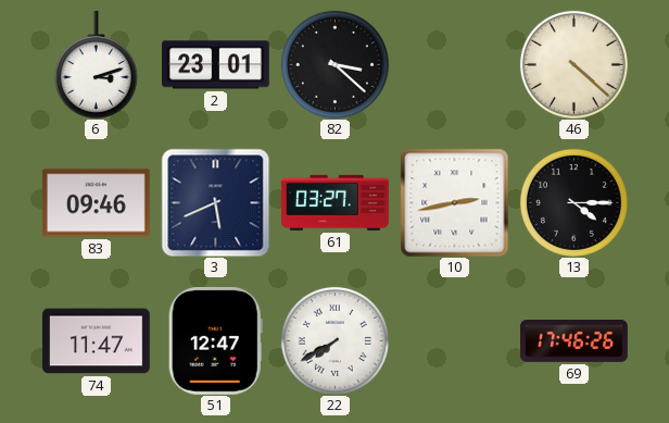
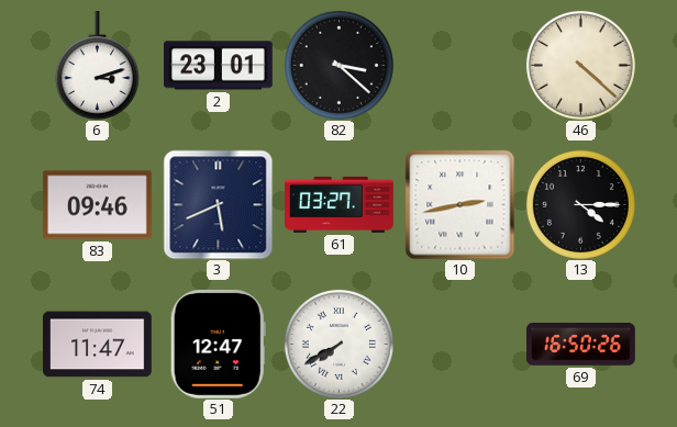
69: 17:46 -> 16:50
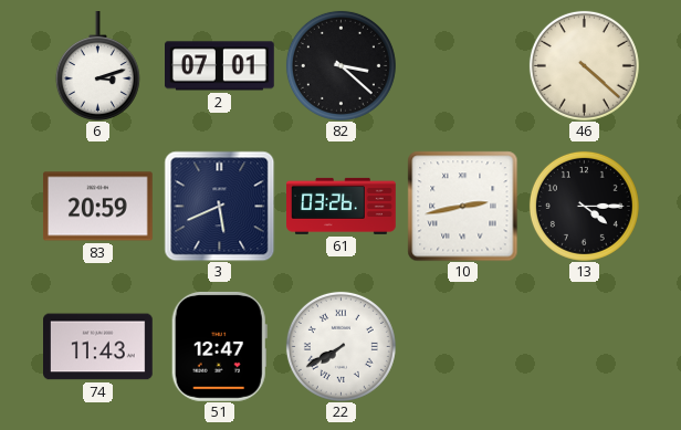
2: 23:01 -> 07:01
83: 09:46 -> 20:59
61: 03:27 -> 03:26
74: 11:47 -> 11:43
69: 16:50 -> none
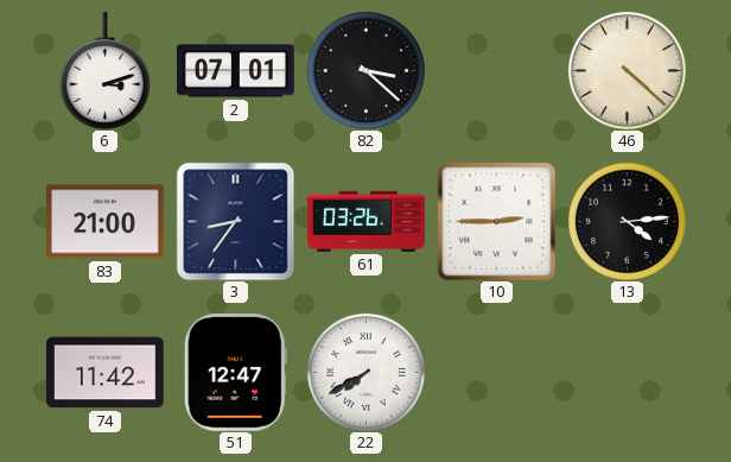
83: 20:59 -> 21:00
3: 5:41 -> 8:36
10: 2:43 -> 2:45
13: 4:15 -> 4:14
74: 11:43 -> 11:42
